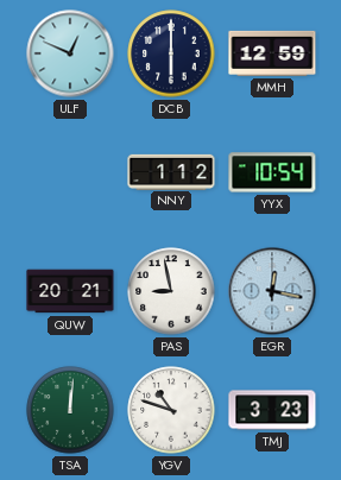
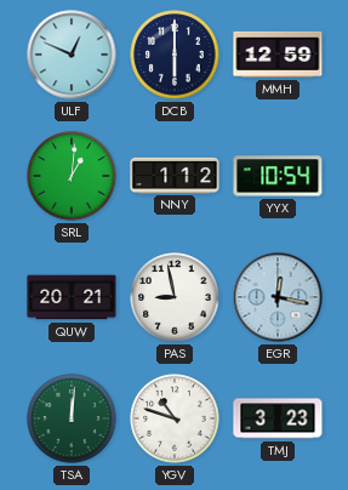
SRL: none -> 1:01
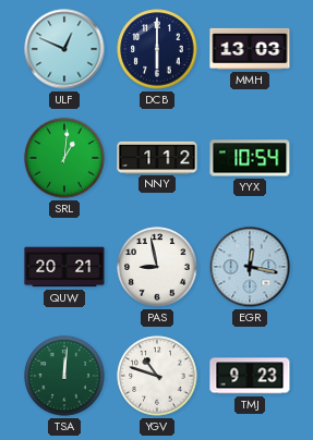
MMH: 12:59 -> 13:03
TMJ: 3:23 -> 9:23
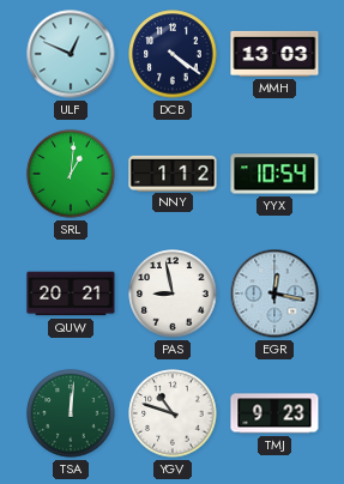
DCB: 6:00 -> 4:21
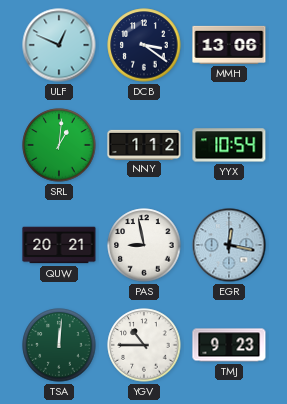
DCB: 4:21 -> 3:21
MMH: 13:03 -> 13:06
YGV: 10:48 -> 10:45
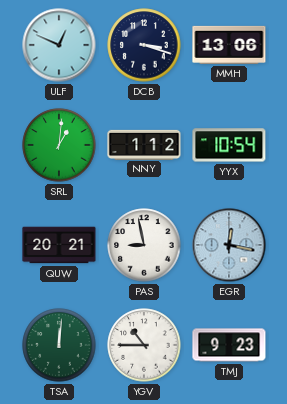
DCB: 3:21 -> 3:18
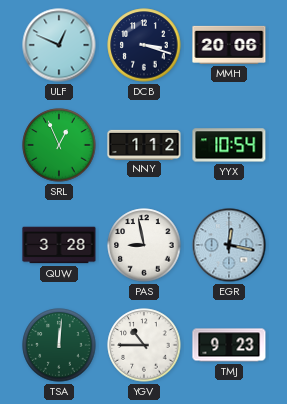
MMH: 13:06 -> 20:06
SRL: 1:01 -> 12:56
QUW: 20:21 -> 3:28
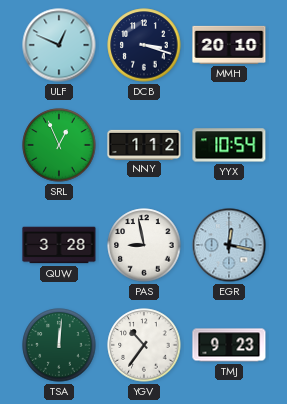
MMH: 20:06 -> 20:10
YGV: 10:45 -> 10:36
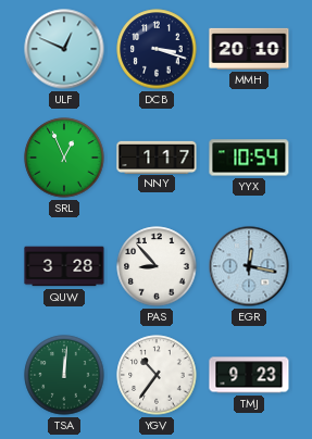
NNY: 1:12 -> 1:17
PAS: 8:58 -> 8:53
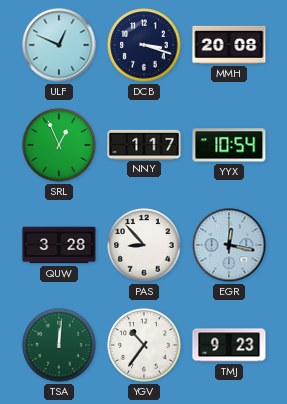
MMH: 20:10 -> 20:08
